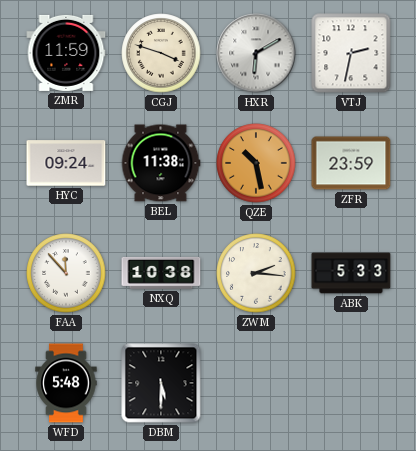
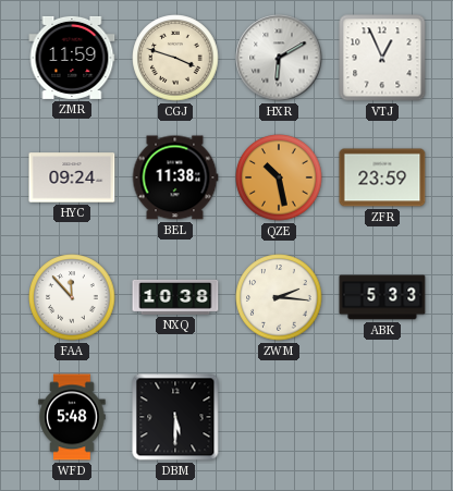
VTJ: 2:32 -> 12:56
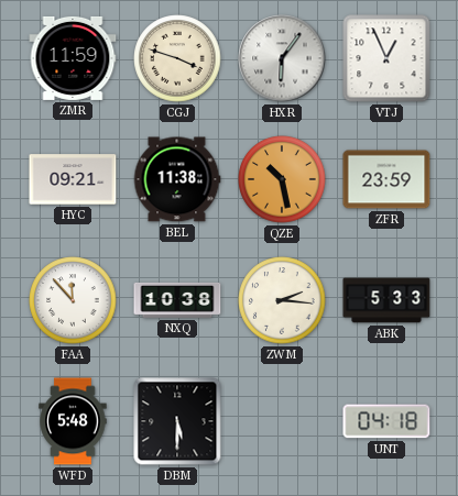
HXR: 6:10 -> 6:06
HYC: 09:24 -> 09:21
UNT: none -> 04:18
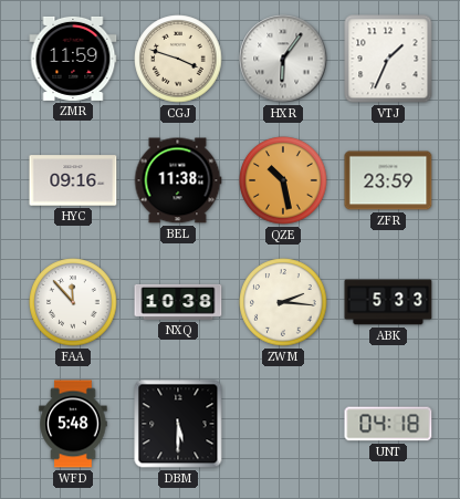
VTJ: 12:56 -> 1:34
HYC: 09:21 -> 09:16
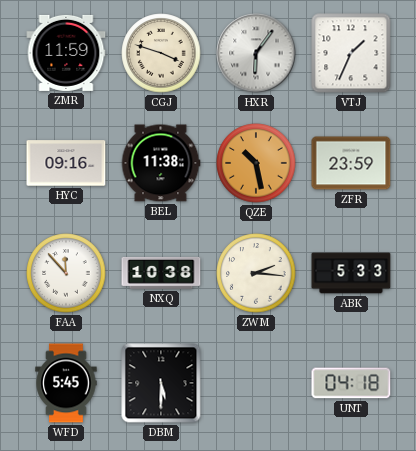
WFD: 5:48 -> 5:45
